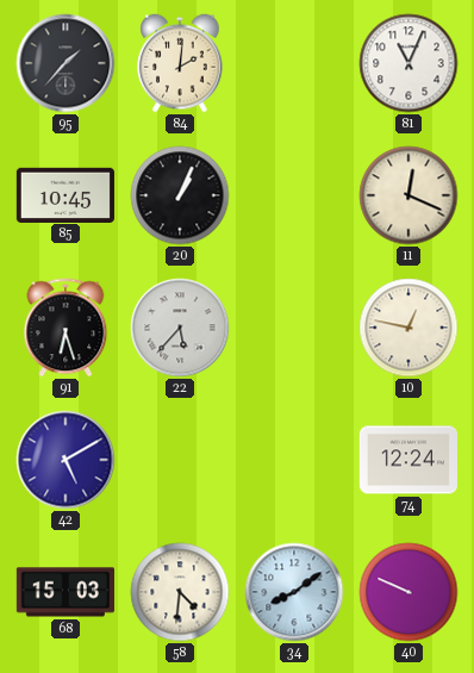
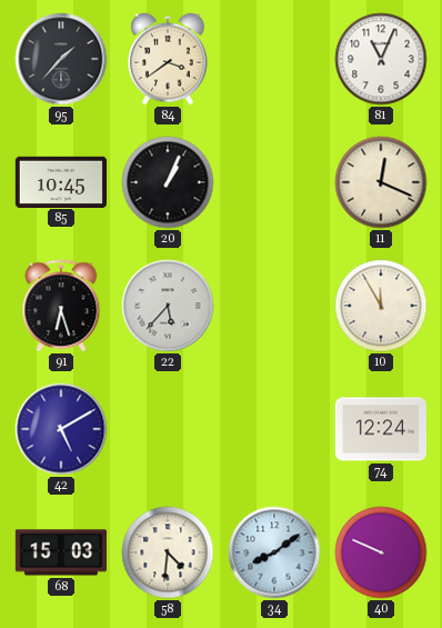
84: 2:01 -> 3:39
10: 12:47 -> 11:55
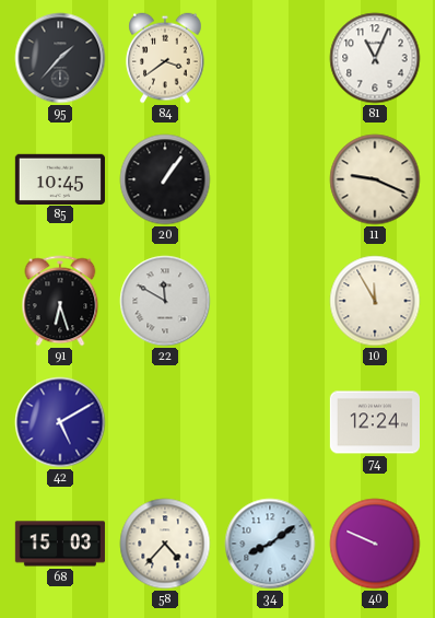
20: 1:04 -> 1:06
11: 12:19 -> 9:19
22: 5:37 -> 11:50
58: 4:31 -> 4:37
